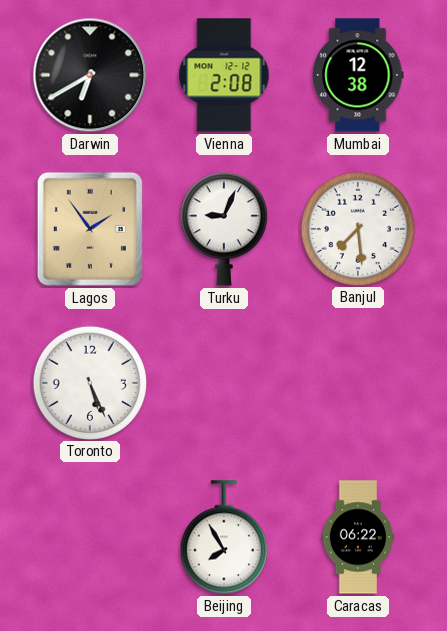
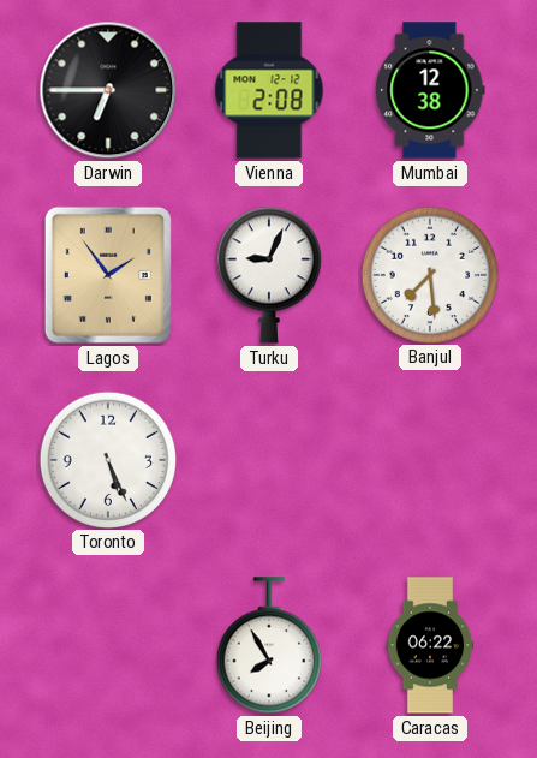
Darwin: 6:40 -> 6:45
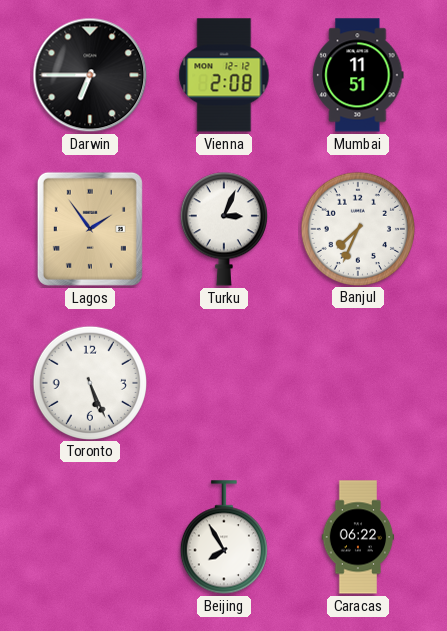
Mumbai: 12:38 -> 11:51
Turku: 9:04 -> 3:04
Banjul: 7:29 -> 7:34
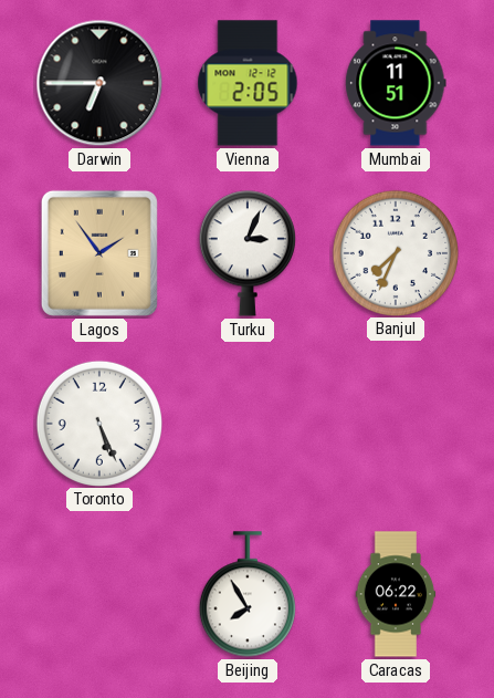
Vienna: 2:08 -> 2:05
